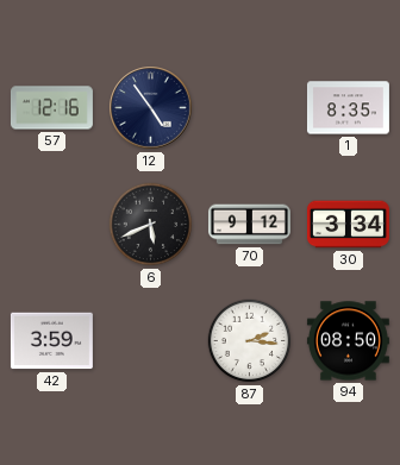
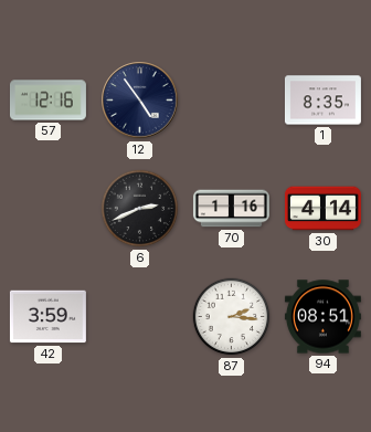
6: 5:41 -> 2:41
70: 9:12 -> 1:16
30: 3:34 -> 4:14
94: 08:50 -> 08:51
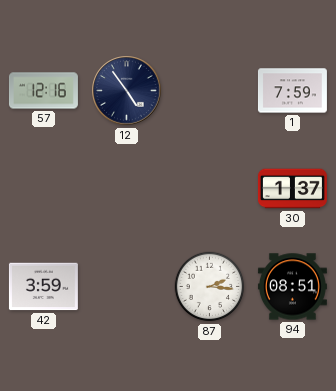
1: 8:35 -> 7:59
6: 2:41 -> none
70: 1:16 -> none
30: 4:14 -> 1:37
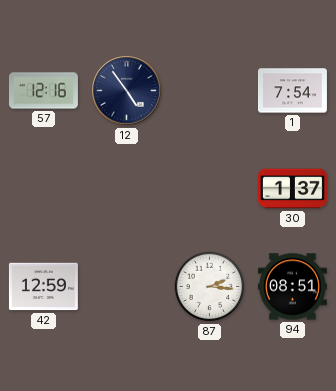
1: 7:59 -> 7:54
42: 3:59 -> 12:59
